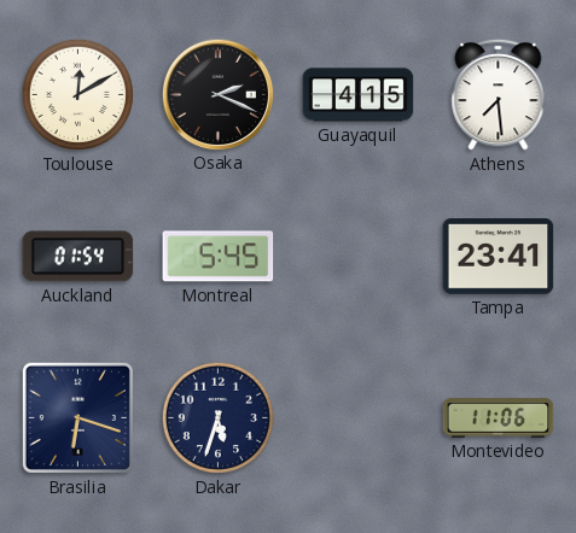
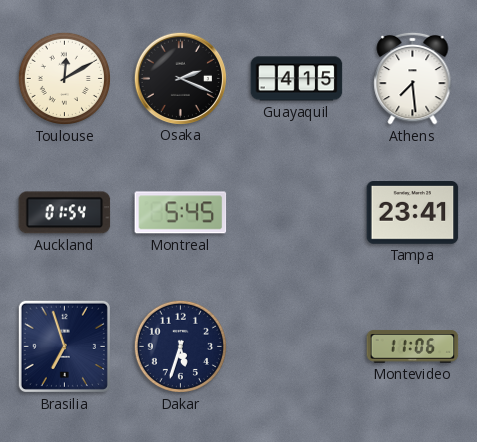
Brasilia: 6:18 -> 6:57
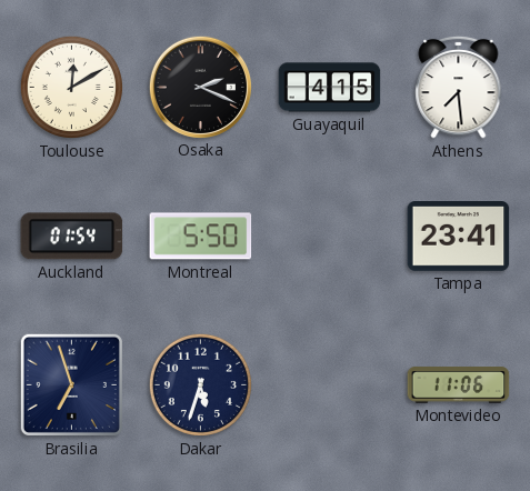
Montreal: 5:45 -> 5:50
